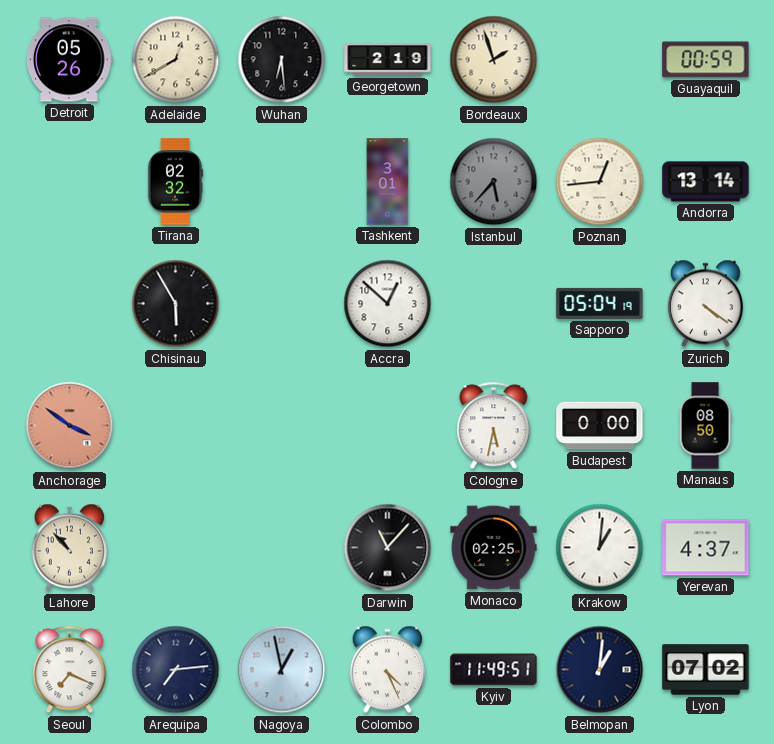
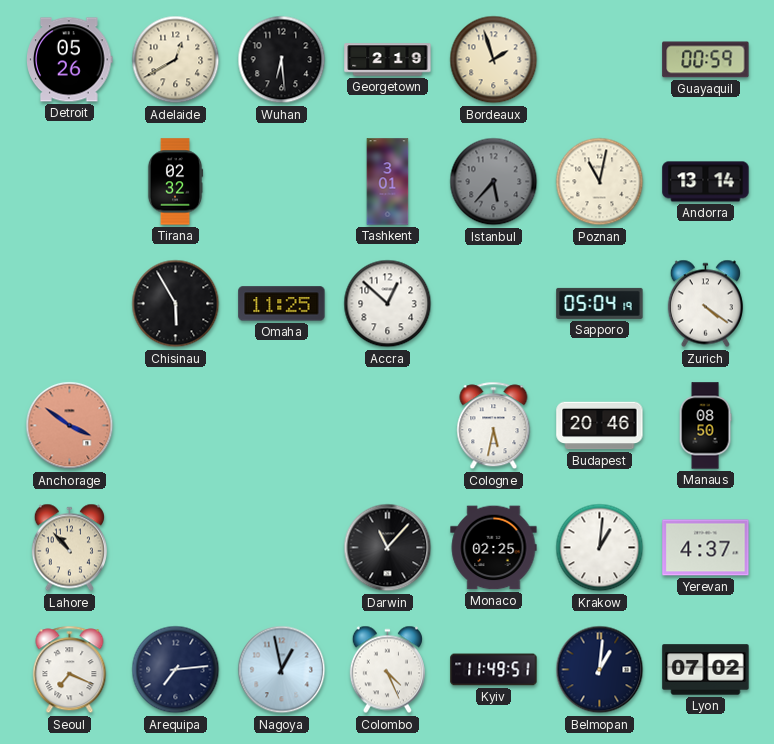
Poznan: 12:44 -> 11:02
Omaha: none -> 11:25
Budapest: 0:00 -> 20:46
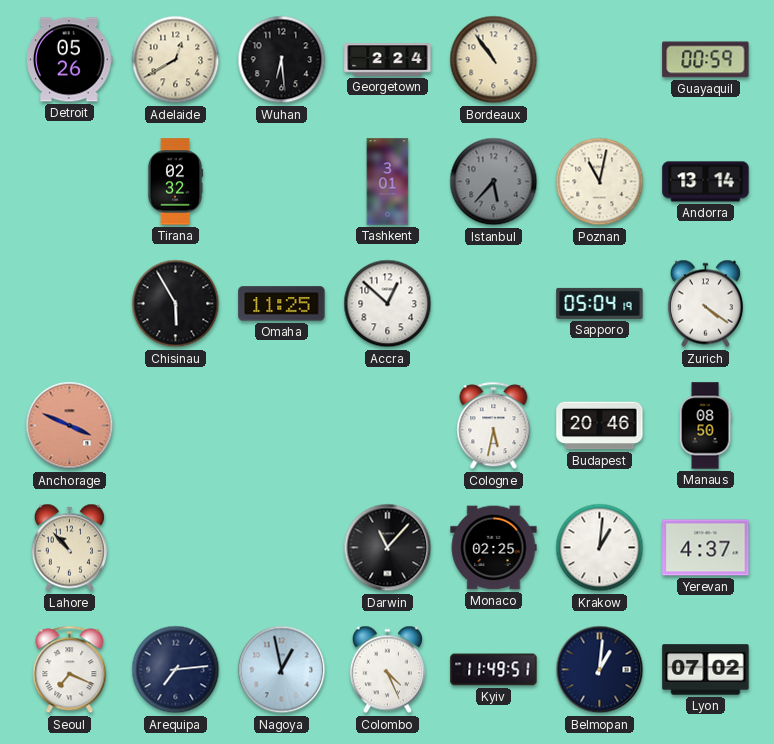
Georgetown: 2:19 -> 2:24
Bordeaux: 1:57 -> 10:54
Anchorage: 3:51 -> 3:49
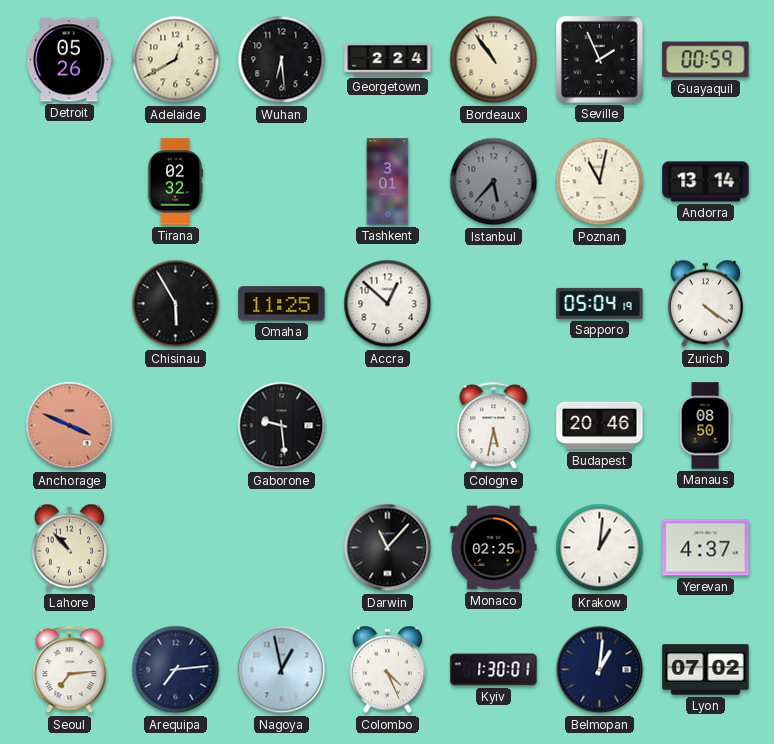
Seville: none -> 1:56
Gaborone: none -> 9:29
Seoul: 7:19 -> 7:14
Kyiv: 11:49 -> 1:30
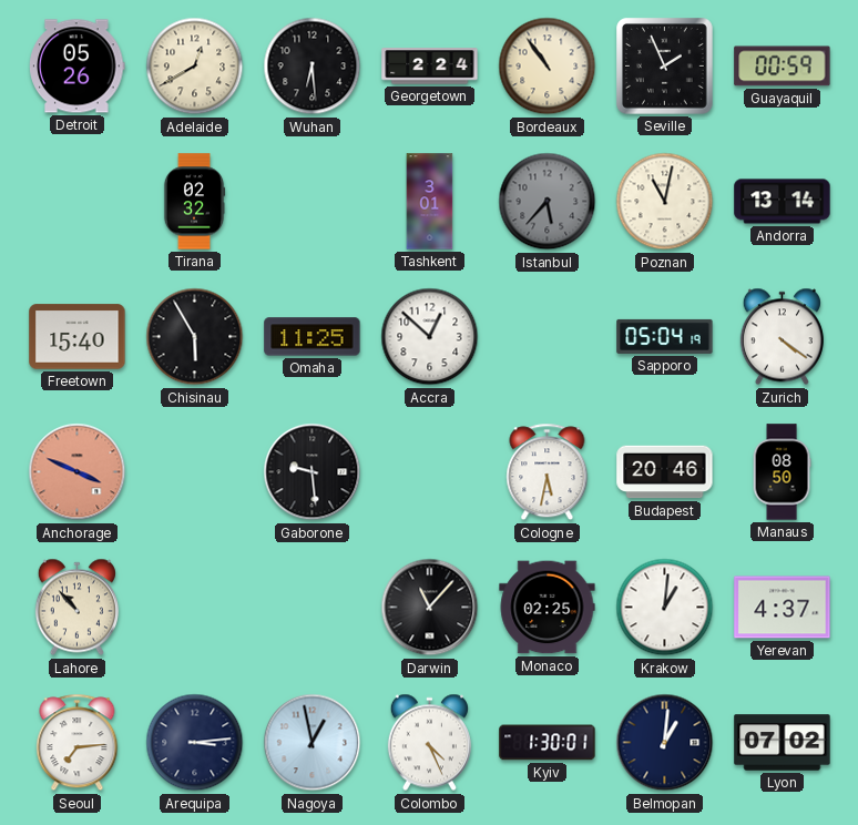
Freetown: none -> 15:40
Arequipa: 7:14 -> 3:14
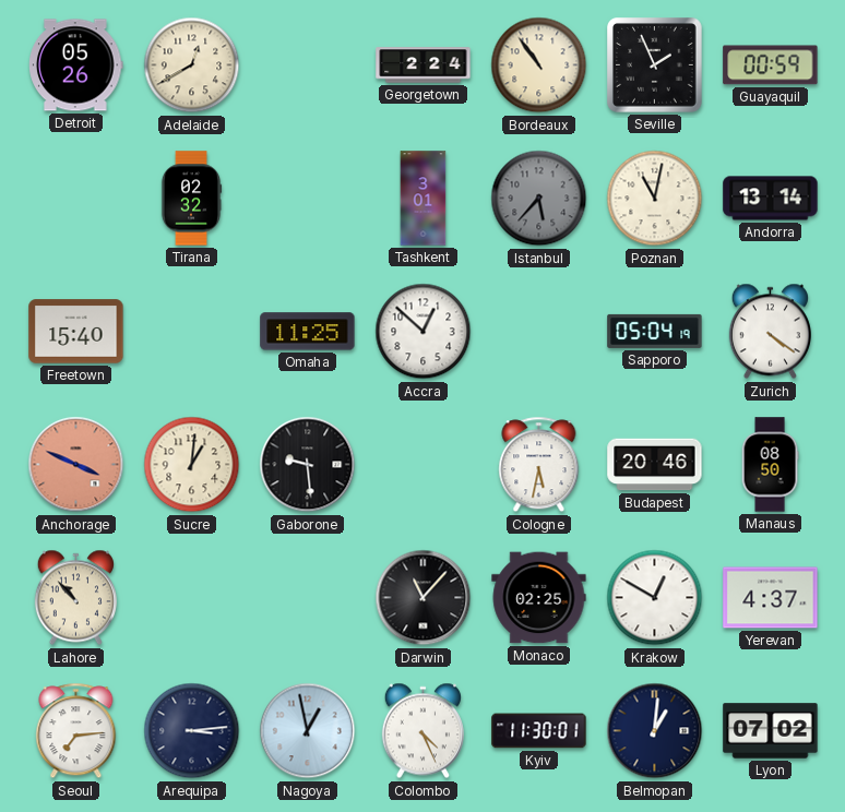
Wuhan: 6:29 -> none
Chisinau: 5:55 -> none
Sucre: none -> 1:01
Krakow: 1:01 -> 12:50
Kyiv: 1:30 -> 11:30
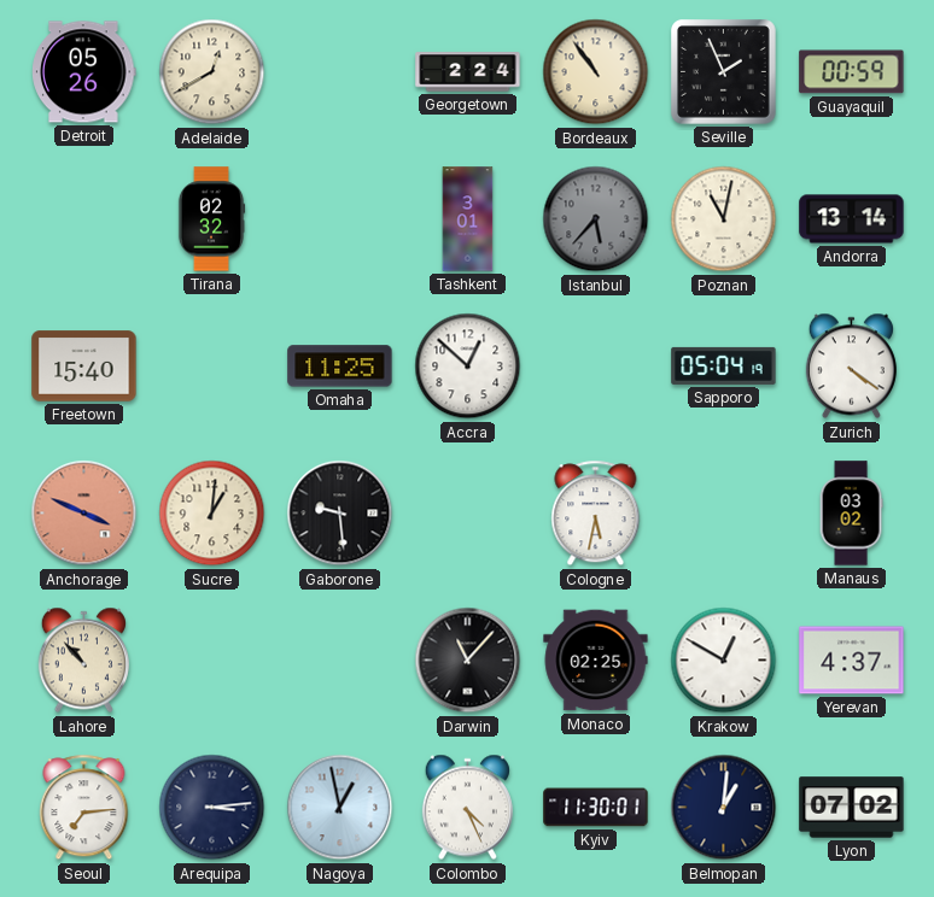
Budapest: 20:46 -> none
Manaus: 08:50 -> 03:02
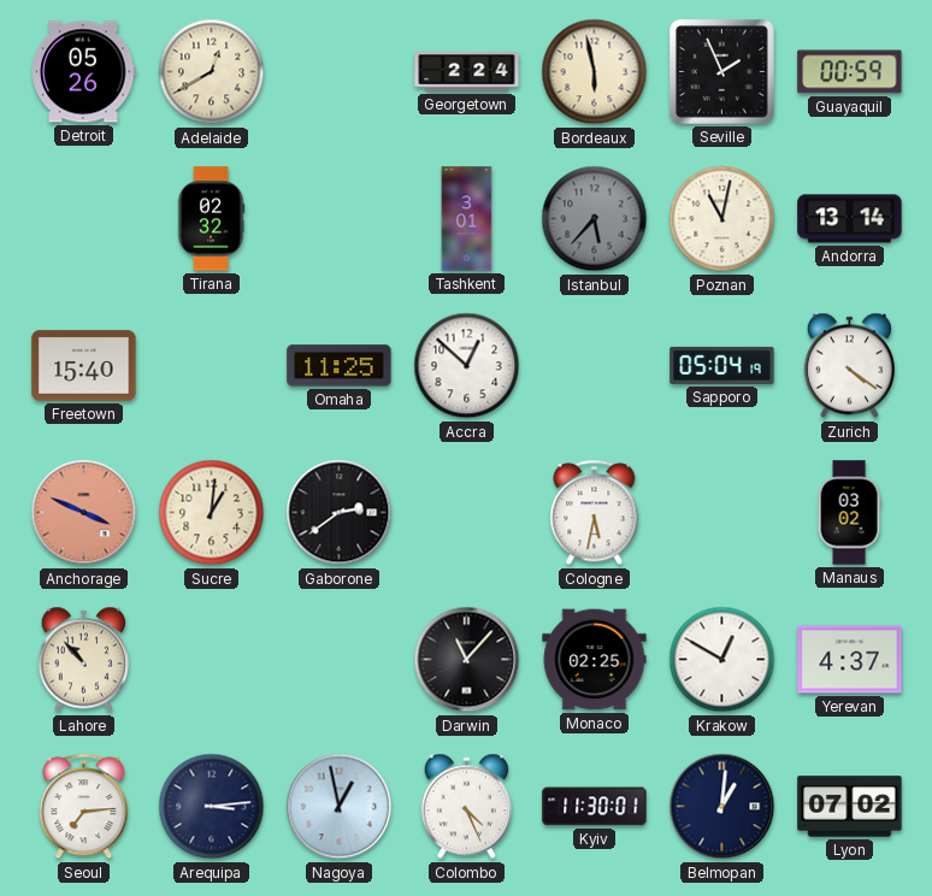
Bordeaux: 10:54 -> 5:58
Gaborone: 9:29 -> 2:39
